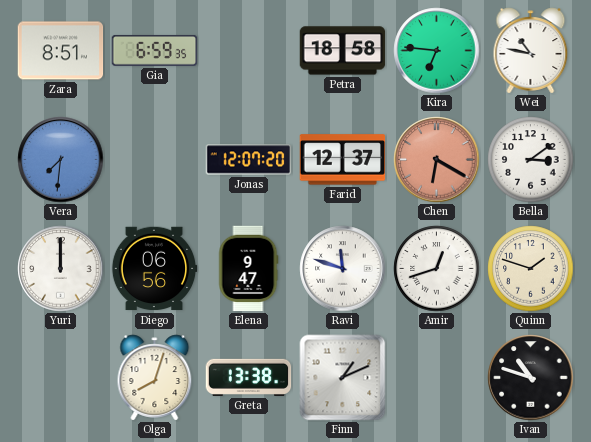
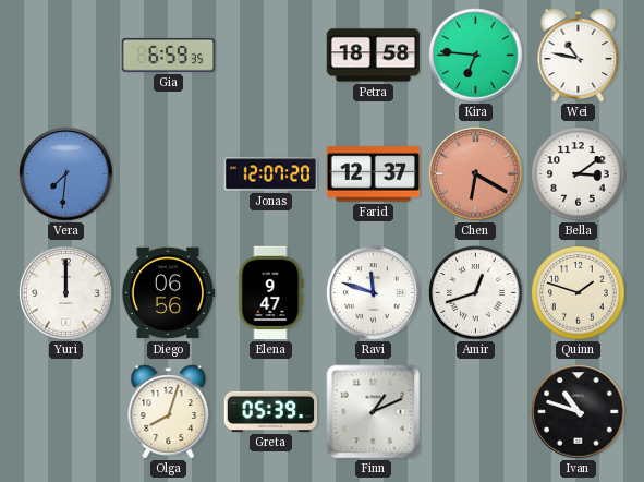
Zara: 8:51 -> none
Greta: 13:38 -> 05:39
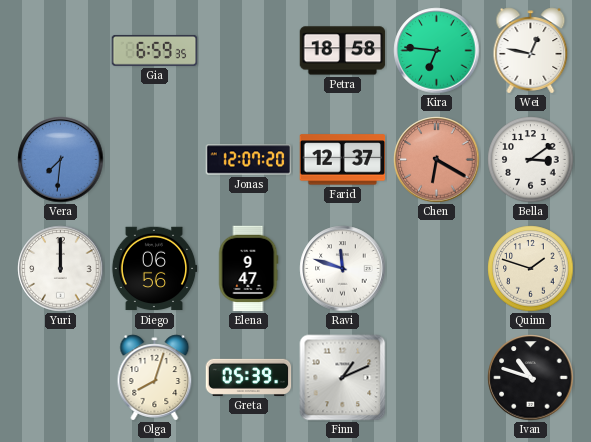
Wei: 10:47 -> 12:47
Amir: 12:42 -> none
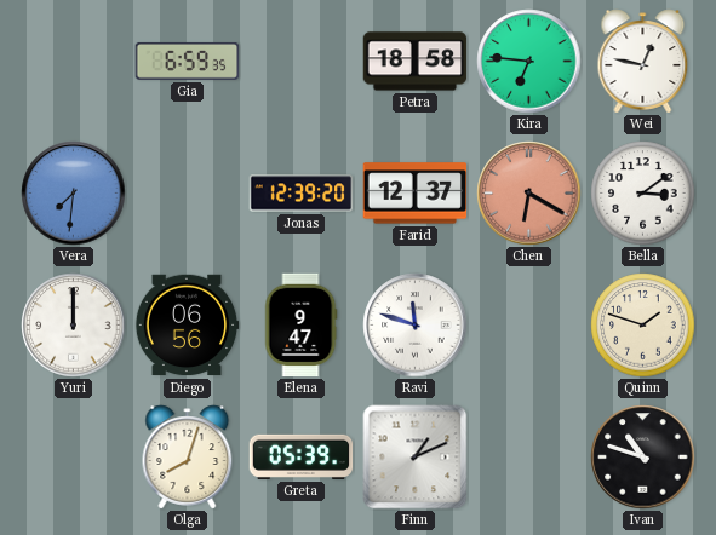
Jonas: 12:07 -> 12:39
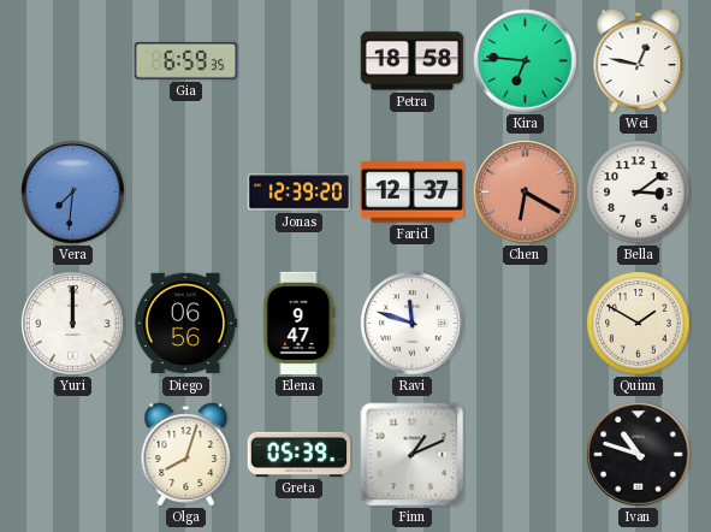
Quinn: 1:48 -> 1:50
